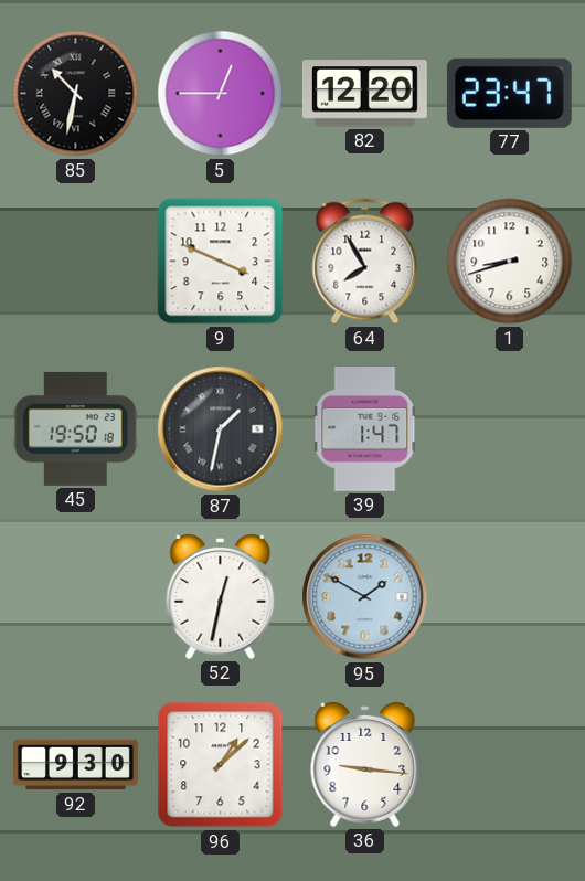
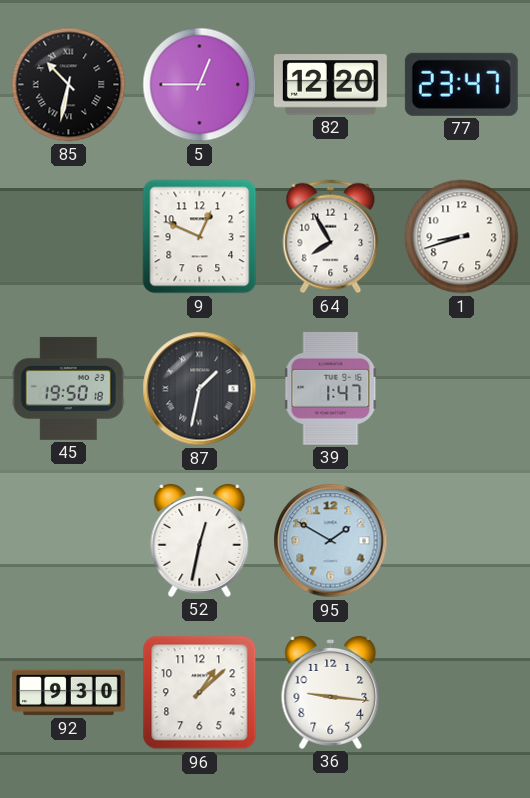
9: 3:49 -> 12:49
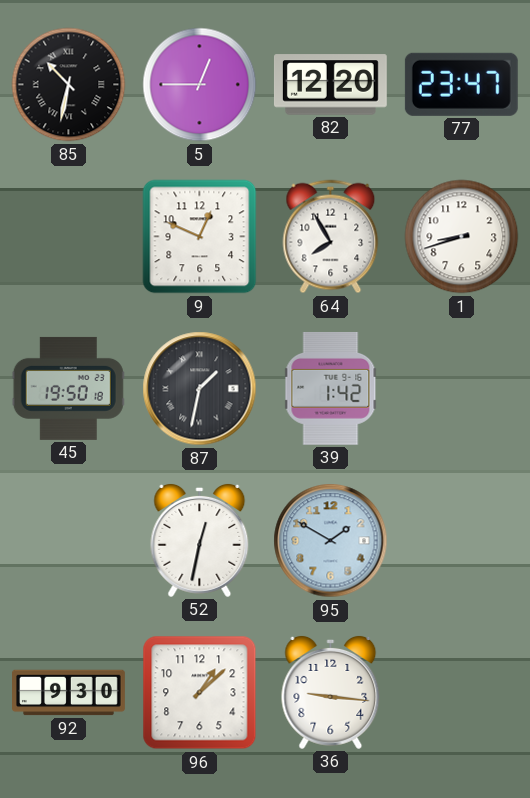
39: 1:47 -> 1:42
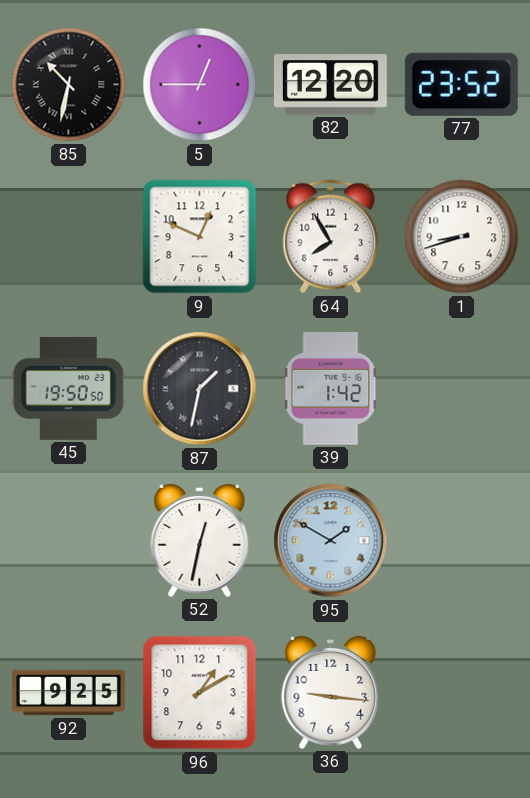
77: 23:47 -> 23:52
45: 19:50:18 -> 19:50:50
92: 9:30 -> 9:25
96: 1:08 -> 1:10
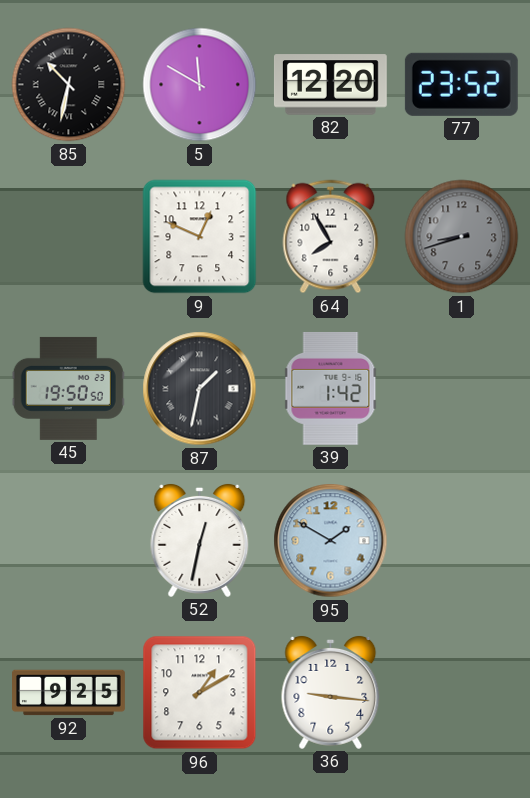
5: 12:45 -> 11:50
1 dial: white -> grey
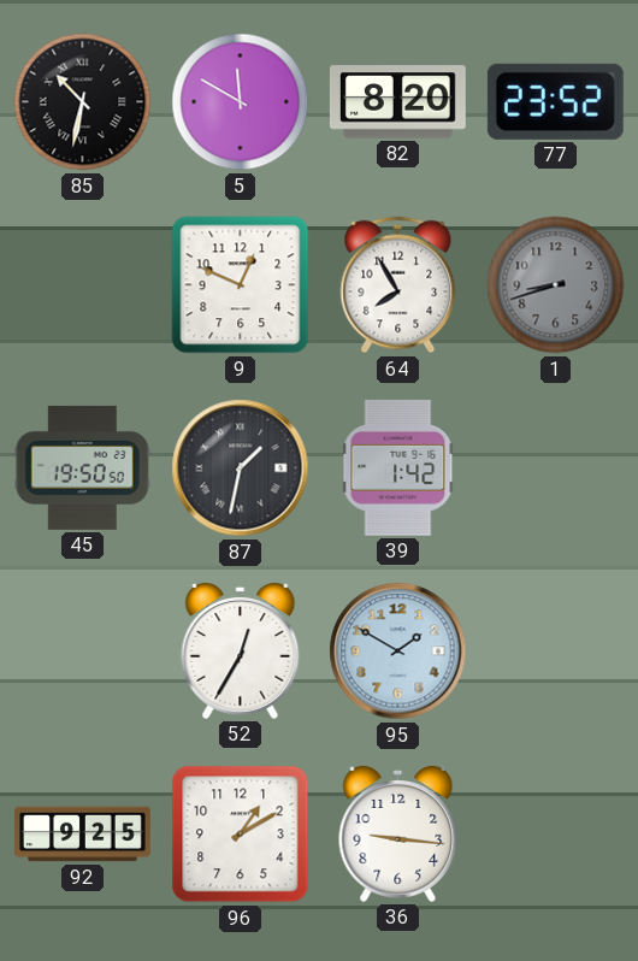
82: 12:20 -> 8:20
52: 12:32 -> 12:35
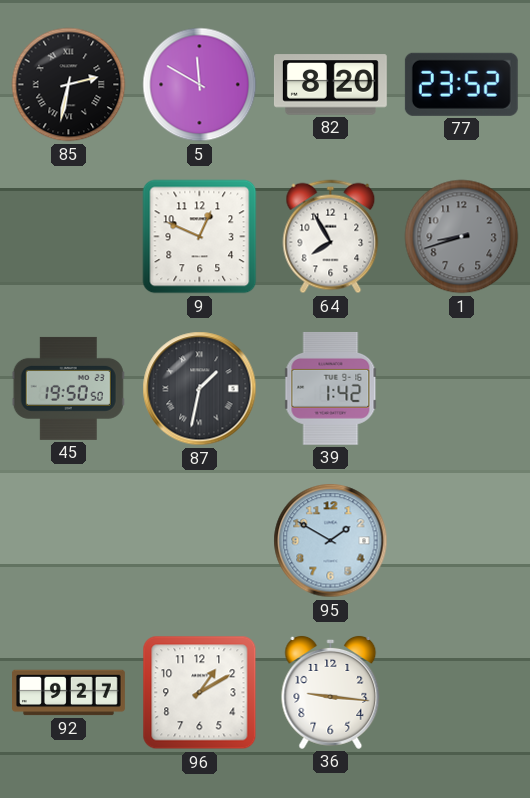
85: 10:32 -> 2:32
52: 12:35 -> none
92: 9:25 -> 9:27
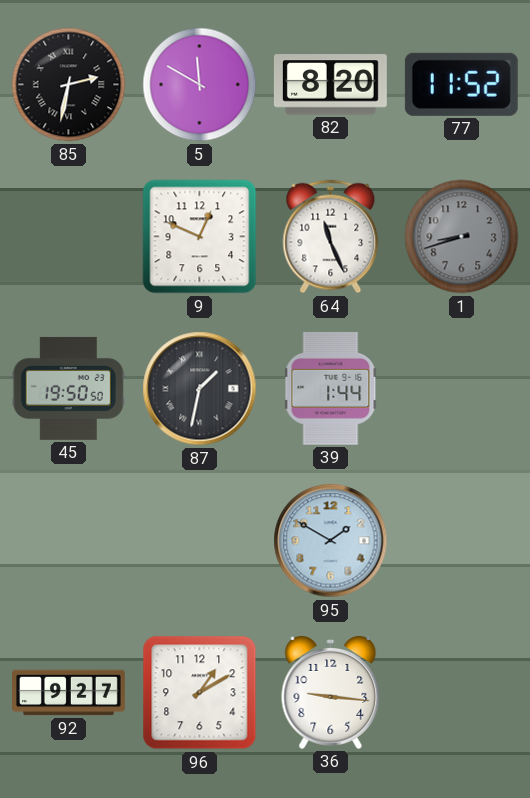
77: 23:52 -> 11:52
64: 7:55 -> 11:26
39: 1:42 -> 1:44
